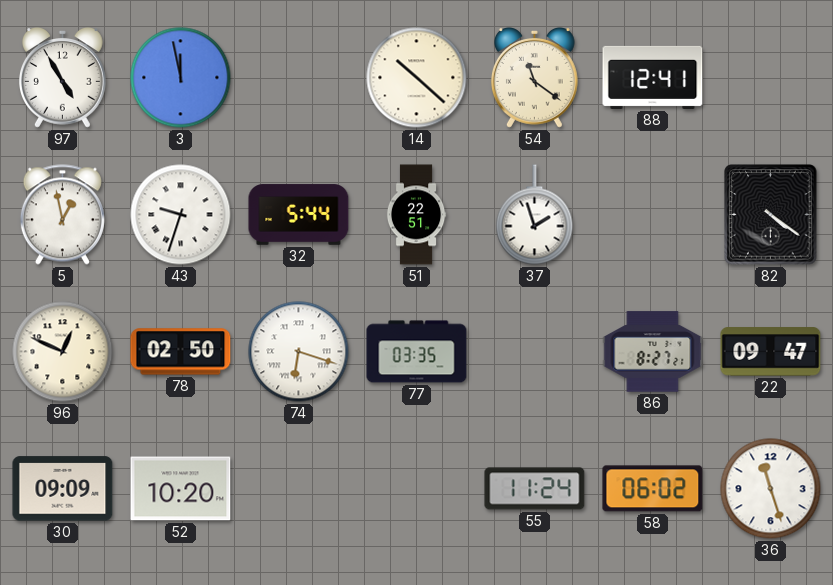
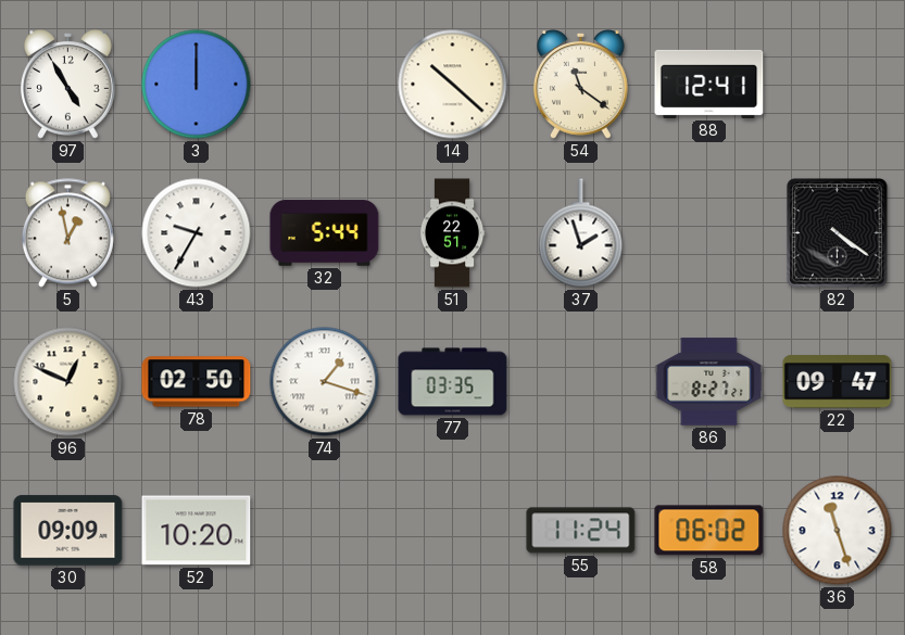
3: 11:58 -> 12:00
43: 9:33 -> 9:35
74: 6:18 -> 1:18
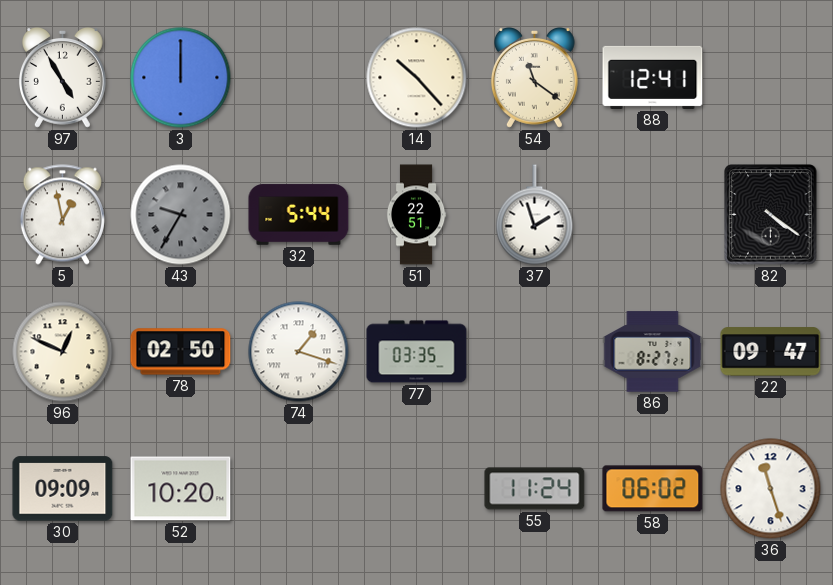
14: 10:22 -> 10:23
43 dial: white -> grey
